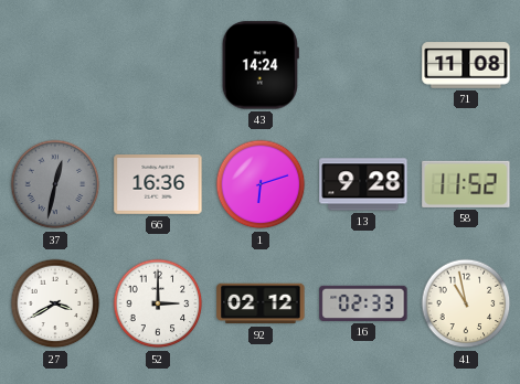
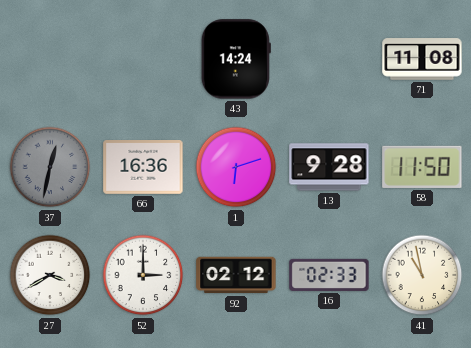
58: 11:52 -> 11:50
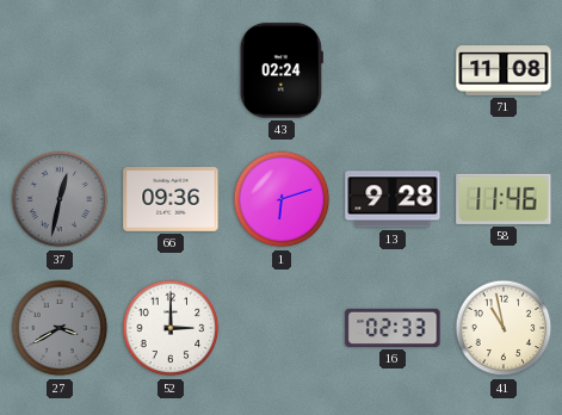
43: 14:24 -> 02:24
66: 16:36 -> 09:36
58: 11:50 -> 11:46
27 dial: white -> grey
92: 02:12 -> none
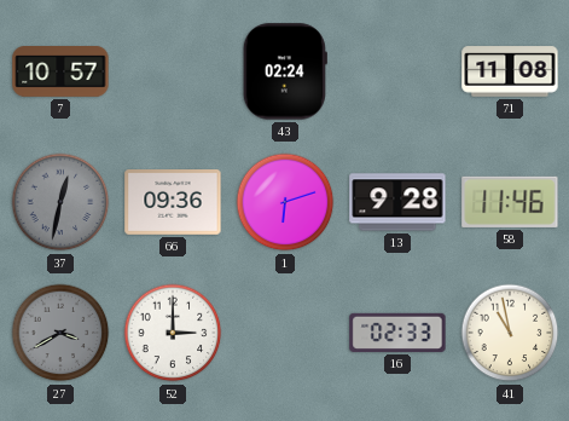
7: none -> 10:57
